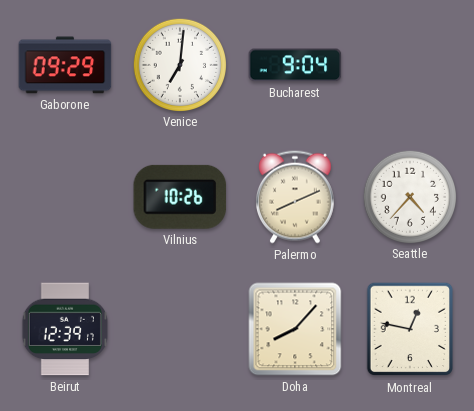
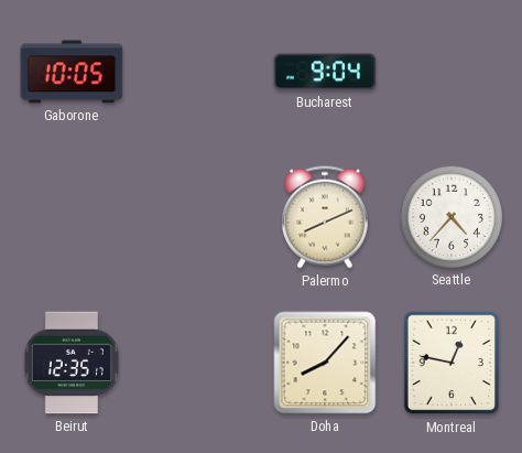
Gaborone: 09:29 -> 10:05
Venice: 7:01 -> none
Vilnius: 10:26 -> none
Beirut: 12:39 -> 12:35
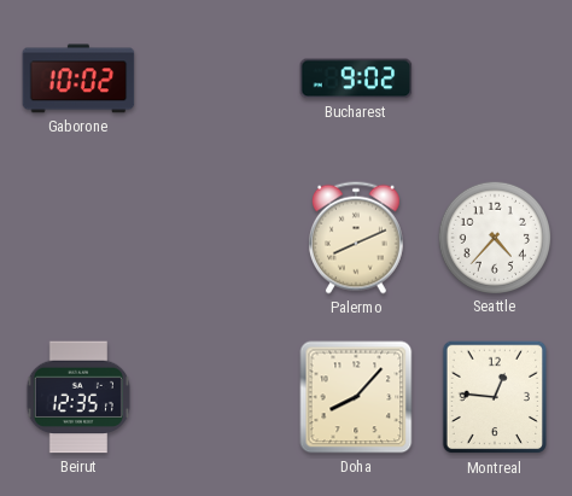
Gaborone: 10:05 -> 10:02
Bucharest: 9:04 -> 9:02
Montreal: 12:47 -> 12:46
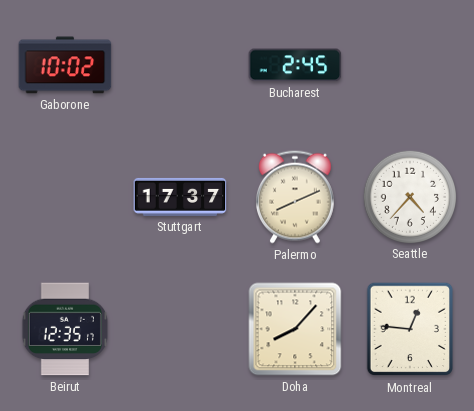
Bucharest: 9:02 -> 2:45
Stuttgart: none -> 17:37
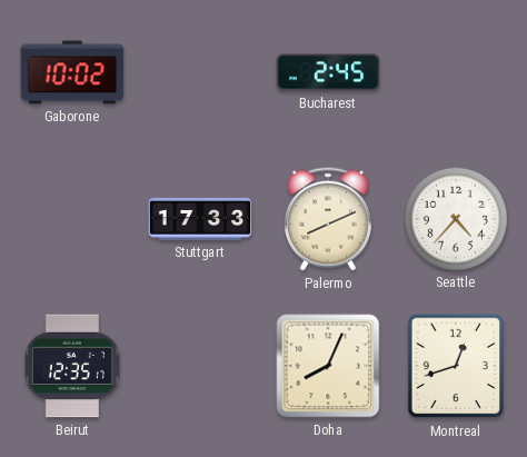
Stuttgart: 17:37 -> 17:33
Doha: 8:07 -> 8:04
Montreal: 12:46 -> 12:42
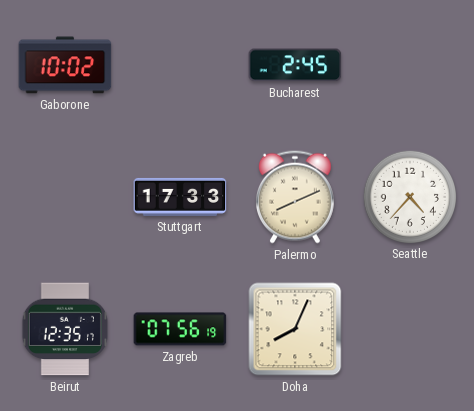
Zagreb: none -> 07:56
Montreal: 12:42 -> none
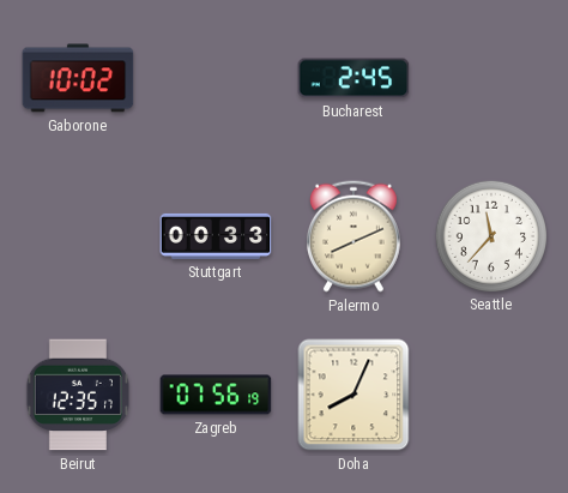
Stuttgart: 17:33 -> 00:33
Seattle: 4:37 -> 11:37
